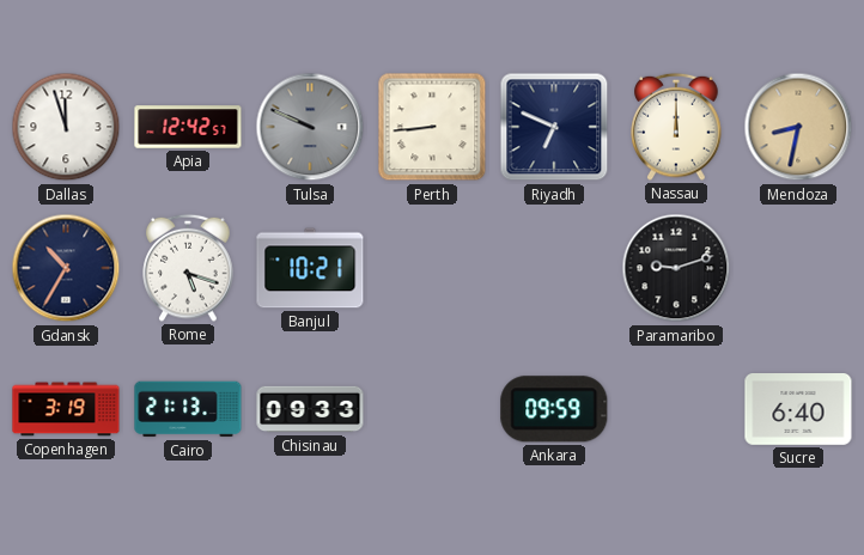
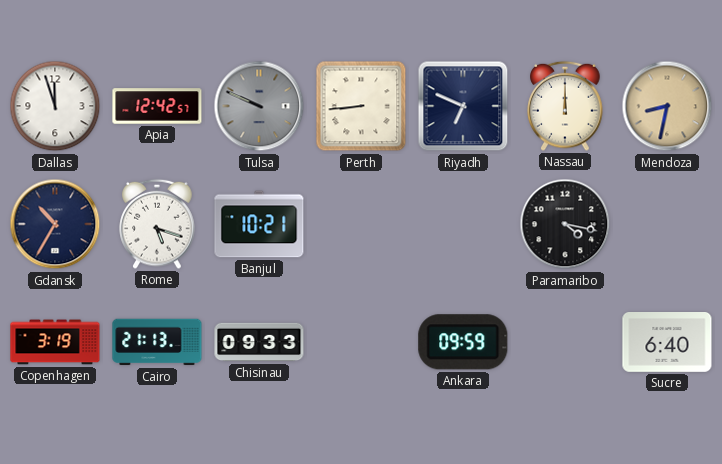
Paramaribo: 9:12 -> 4:17
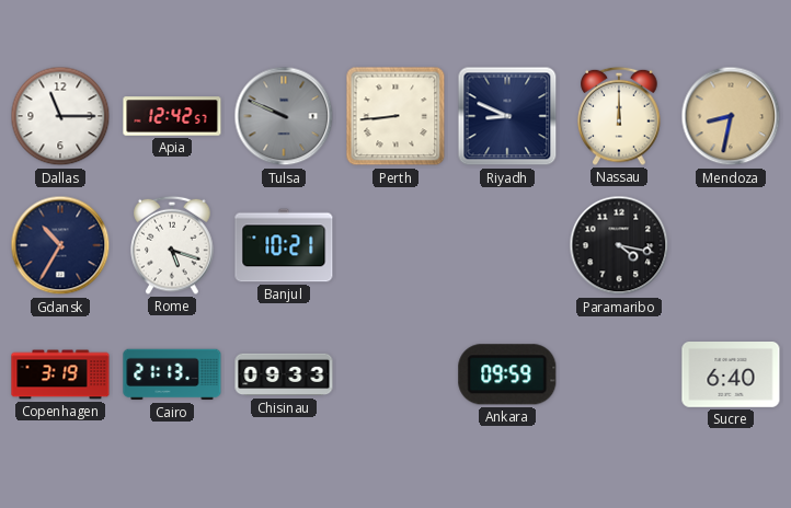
Dallas: 11:57 -> 11:15
Riyadh: 6:49 -> 8:49
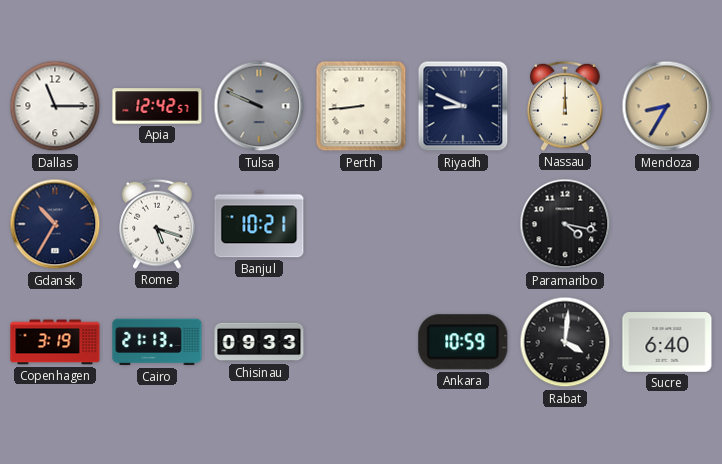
Mendoza: 8:32 -> 8:35
Ankara: 09:59 -> 10:59
Rabat: none -> 4:01
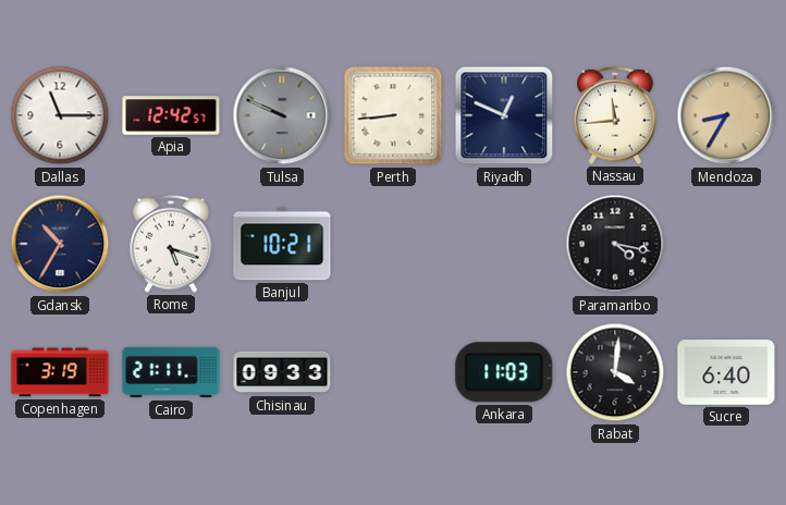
Riyadh: 8:49 -> 12:49
Nassau: 12:00 -> 11:44
Cairo: 21:13 -> 21:11
Ankara: 10:59 -> 11:03
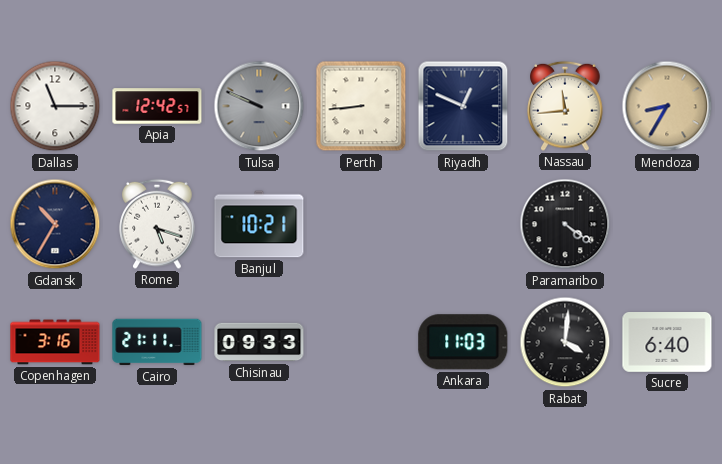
Paramaribo: 4:17 -> 4:21
Copenhagen: 3:19 -> 3:16
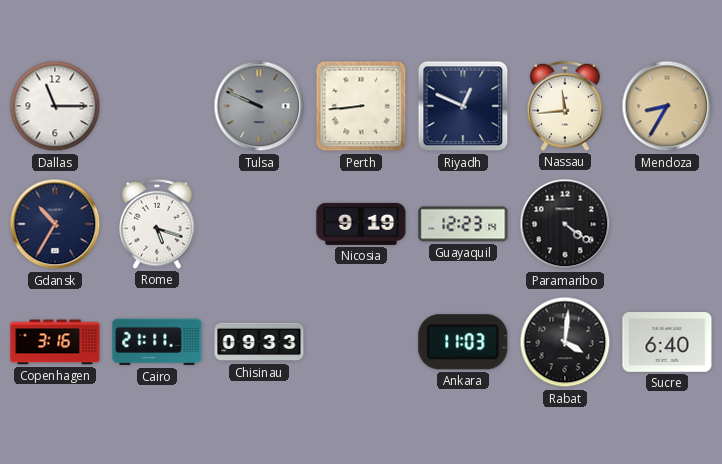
Apia: 12:42 -> none
Banjul: 10:21 -> none
Nicosia: none -> 9:19
Guayaquil: none -> 12:23
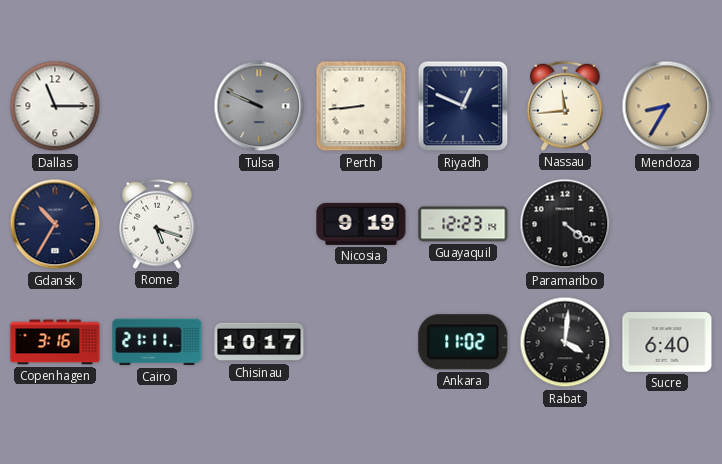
Chisinau: 09:33 -> 10:17
Ankara: 11:03 -> 11:02
